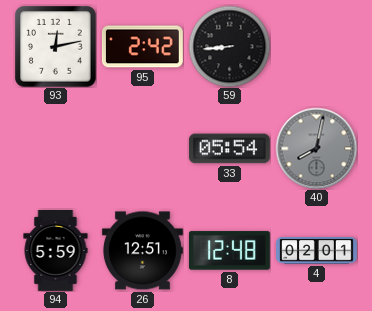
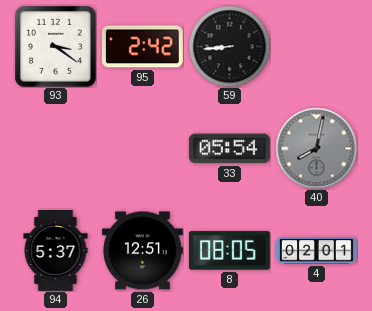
93: 12:13 -> 3:21
94: 5:59 -> 5:37
8: 12:48 -> 08:05
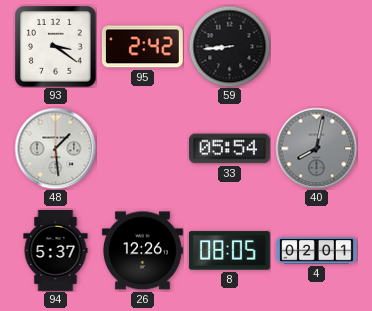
48: none -> 1:29
26: 12:51 -> 12:26
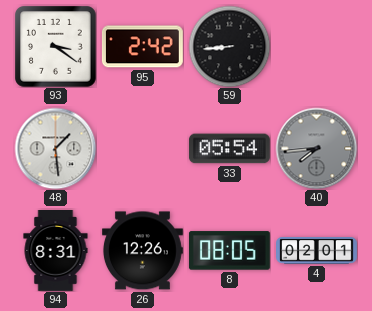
40: 8:02 -> 7:44
94: 5:37 -> 8:31
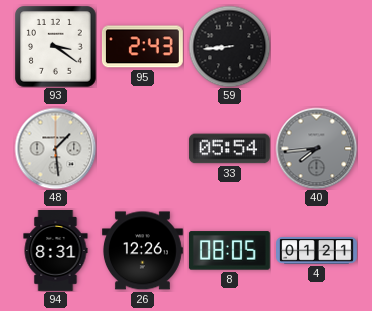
95: 2:42 -> 2:43
4: 02:01 -> 01:21
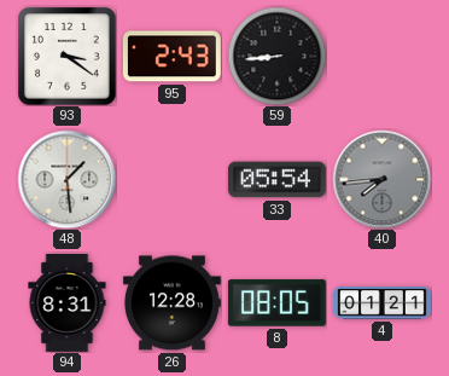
26: 12:26 -> 12:28
